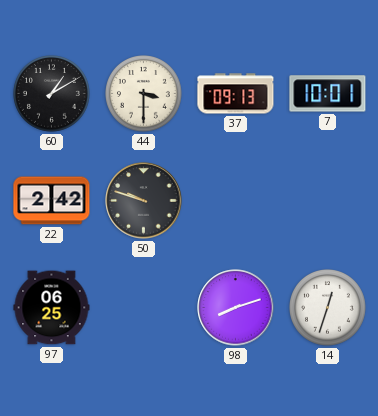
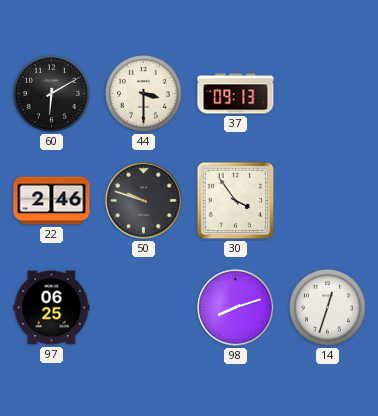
60: 1:10 -> 6:10
7: 10:01 -> none
22: 2:42 -> 2:46
30: none -> 3:54
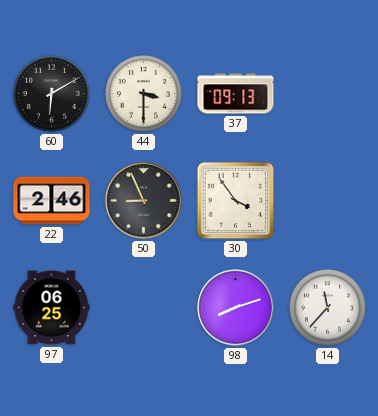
50: 9:48 -> 8:56
14: 12:33 -> 11:37
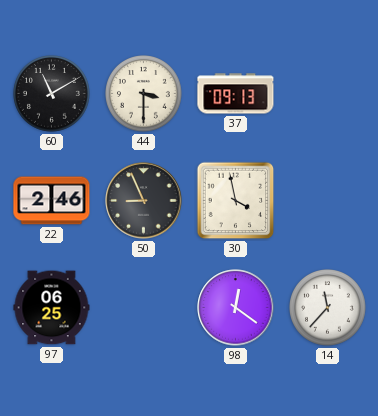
60: 6:10 -> 11:10
30: 3:54 -> 3:58
98: 8:12 -> 12:21
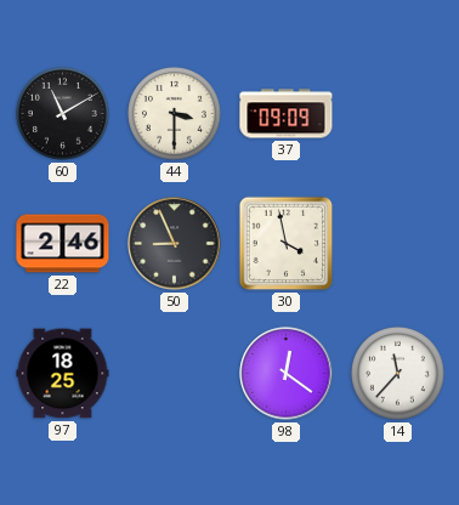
37: 09:13 -> 09:09
97: 06:25 -> 18:25
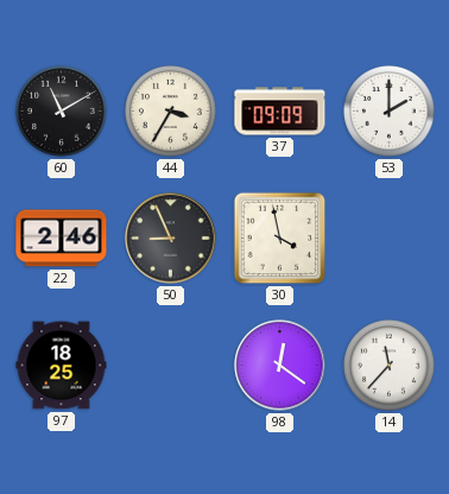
44: 3:30 -> 3:35
53: none -> 2:00
